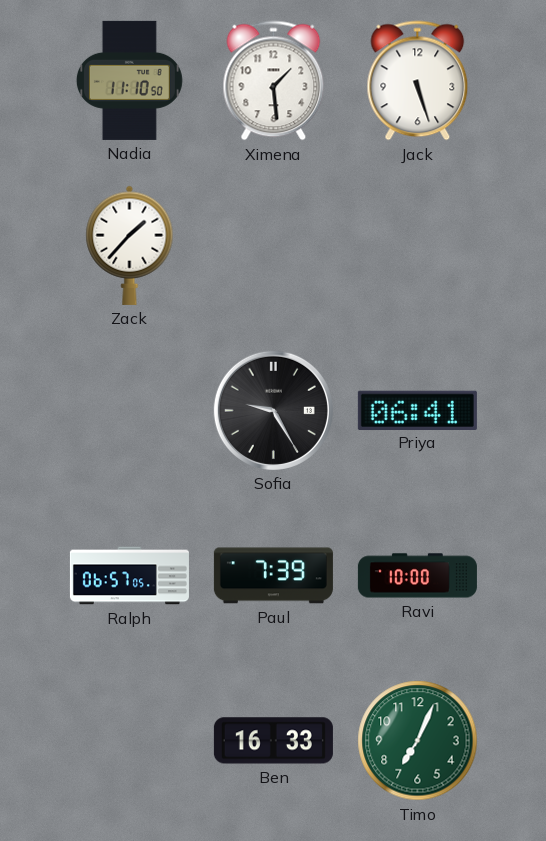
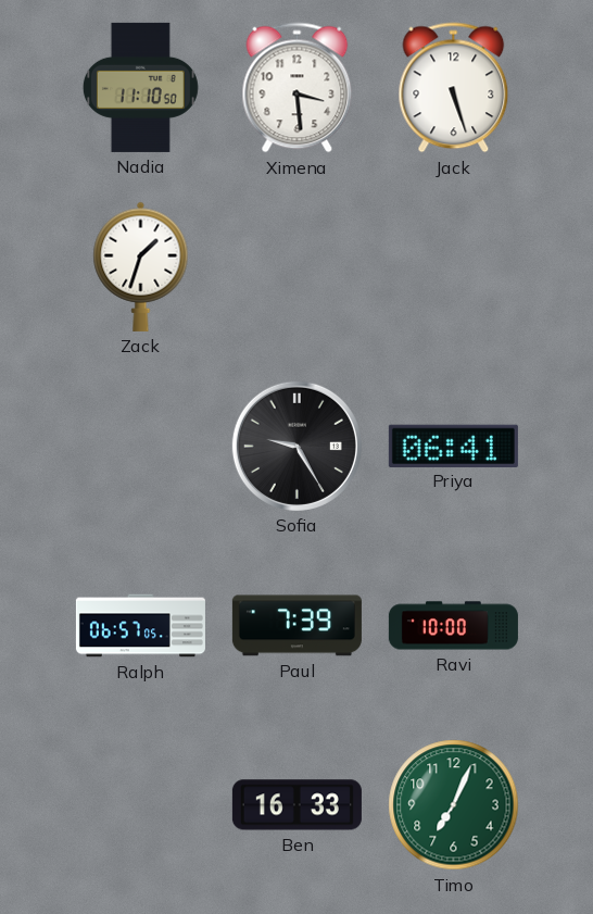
Ximena: 1:29 -> 3:29
Zack: 1:37 -> 1:33
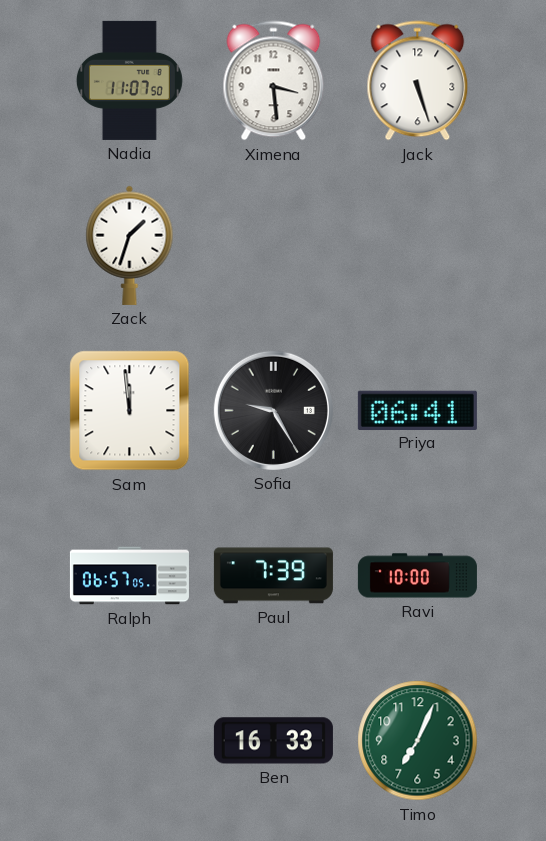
Nadia: 11:10 -> 11:07
Sam: none -> 11:59
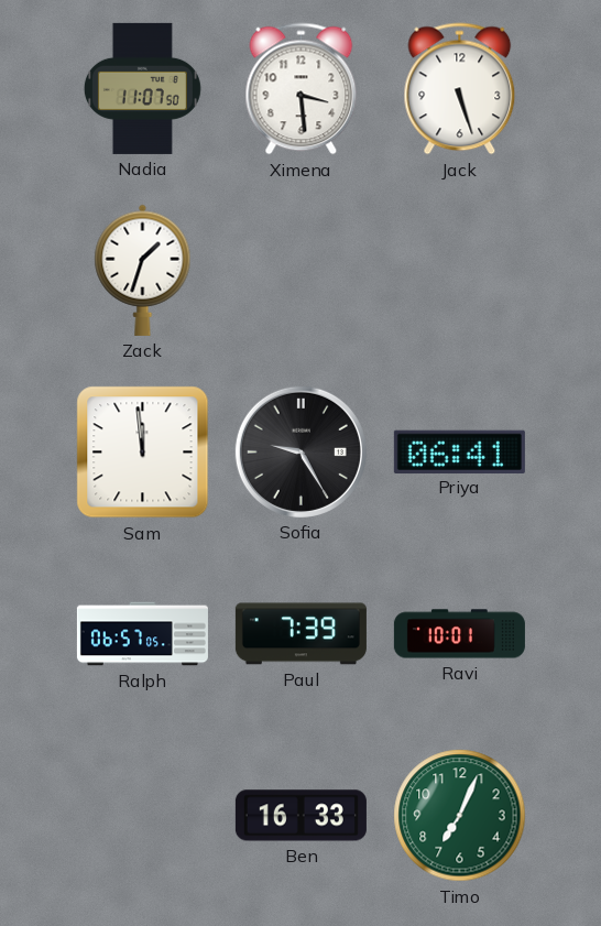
Ravi: 10:00 -> 10:01
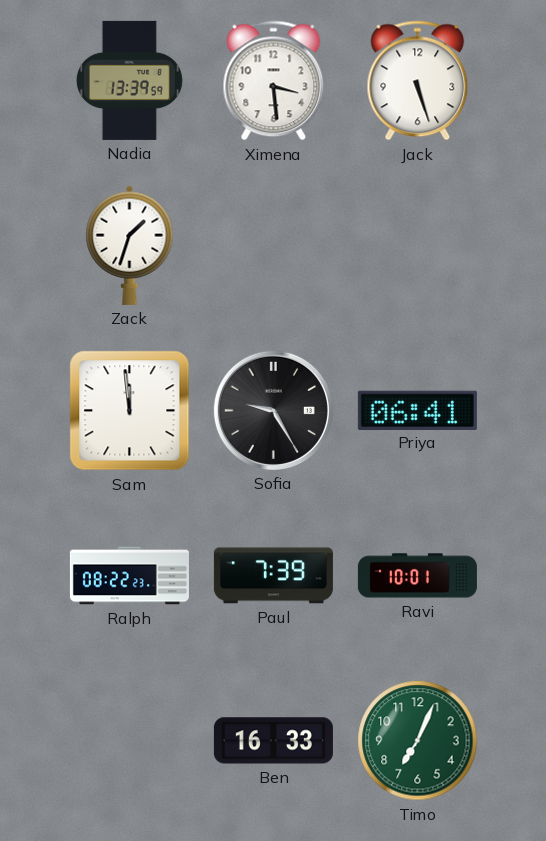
Nadia: 11:07 -> 13:39
Ralph: 06:57 -> 08:22
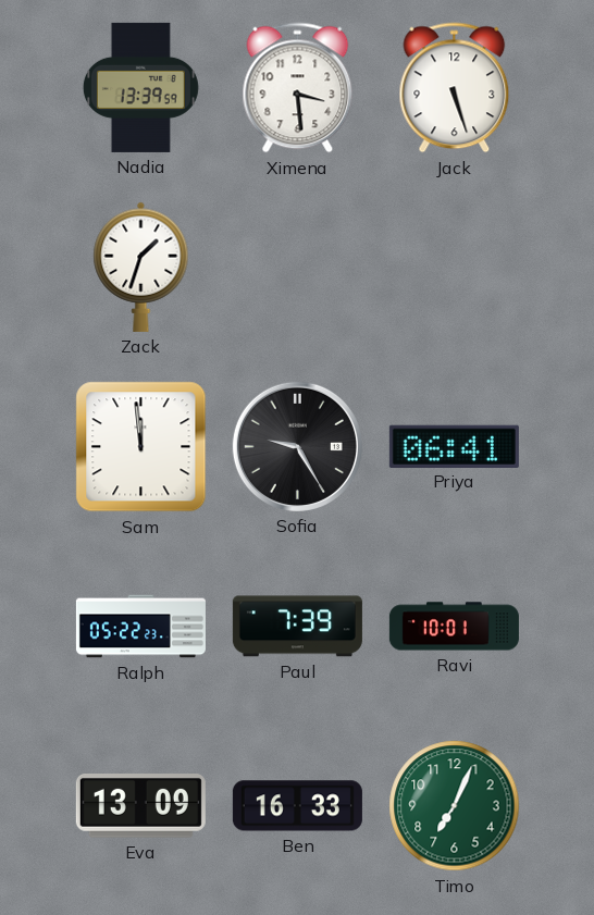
Ralph: 08:22 -> 05:22
Eva: none -> 13:09
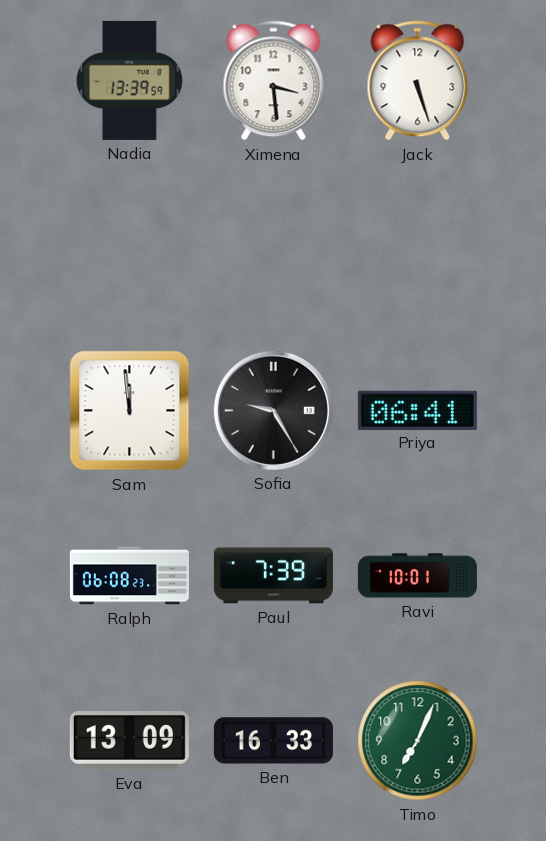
Zack: 1:33 -> none
Ralph: 05:22 -> 06:08
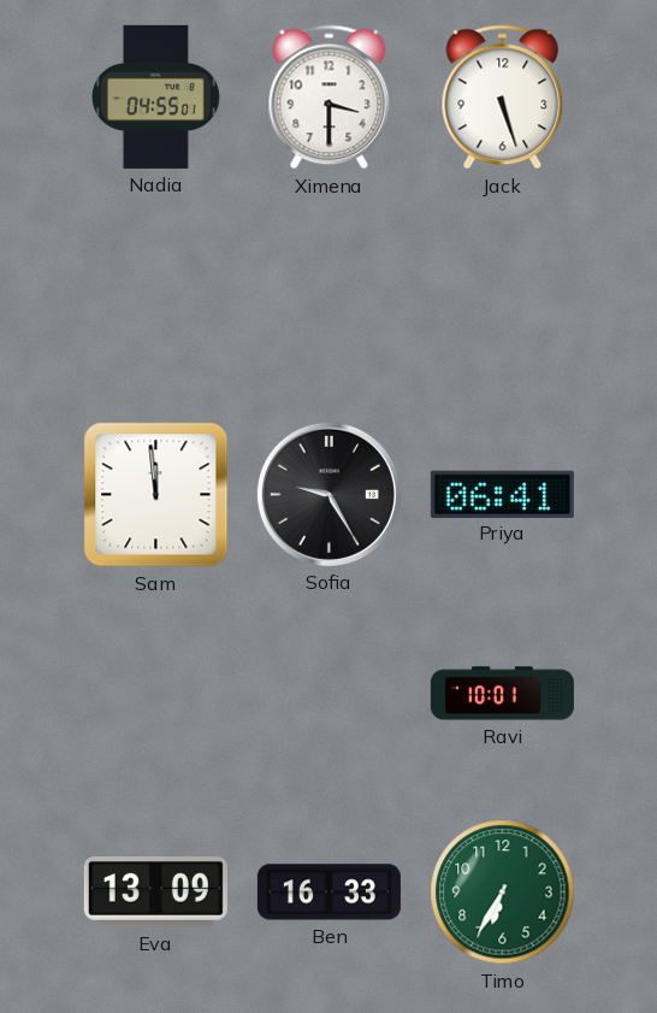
Nadia: 13:39 -> 04:55
Ximena: 3:29 -> 3:30
Ralph: 06:08 -> none
Paul: 7:39 -> none
Timo: 7:04 -> 6:35
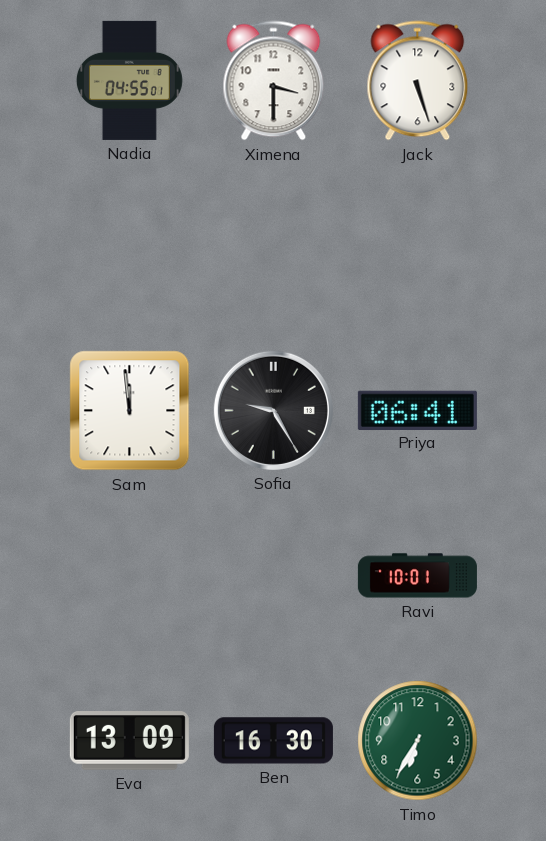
Ben: 16:33 -> 16:30
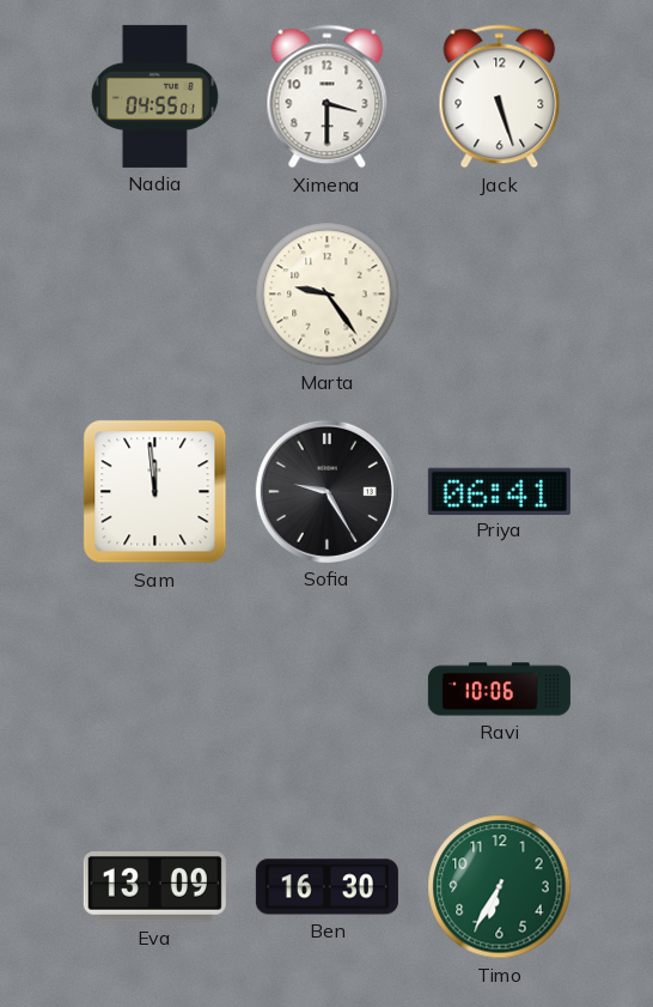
Marta: none -> 9:24
Ravi: 10:01 -> 10:06
